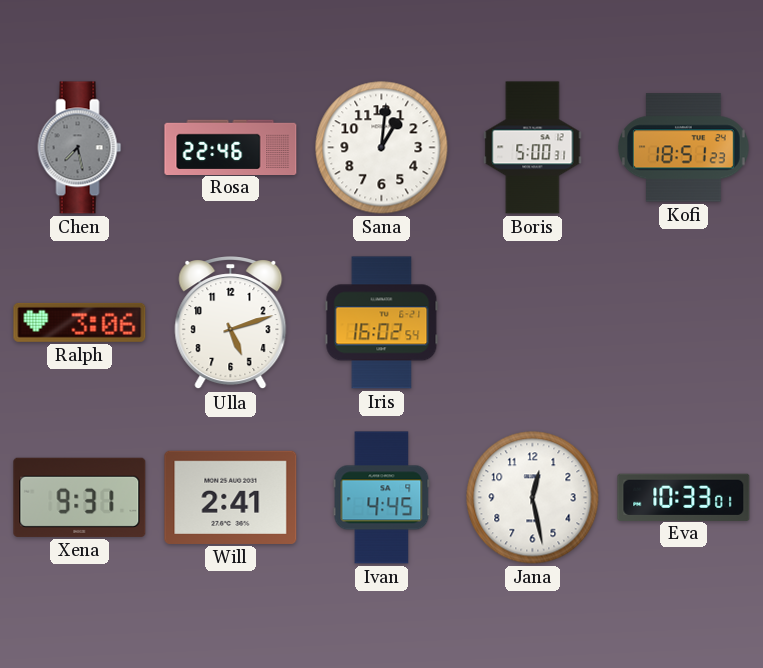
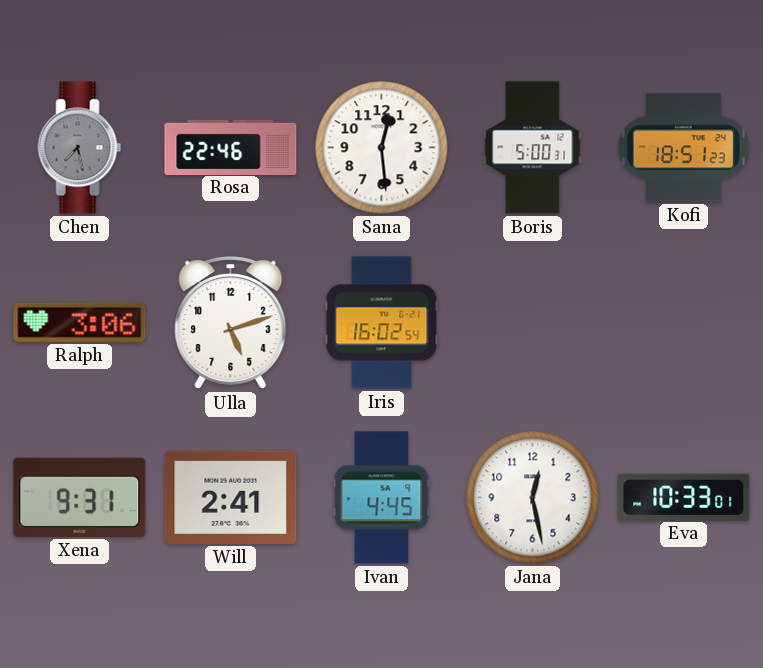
Sana: 1:01 -> 12:29
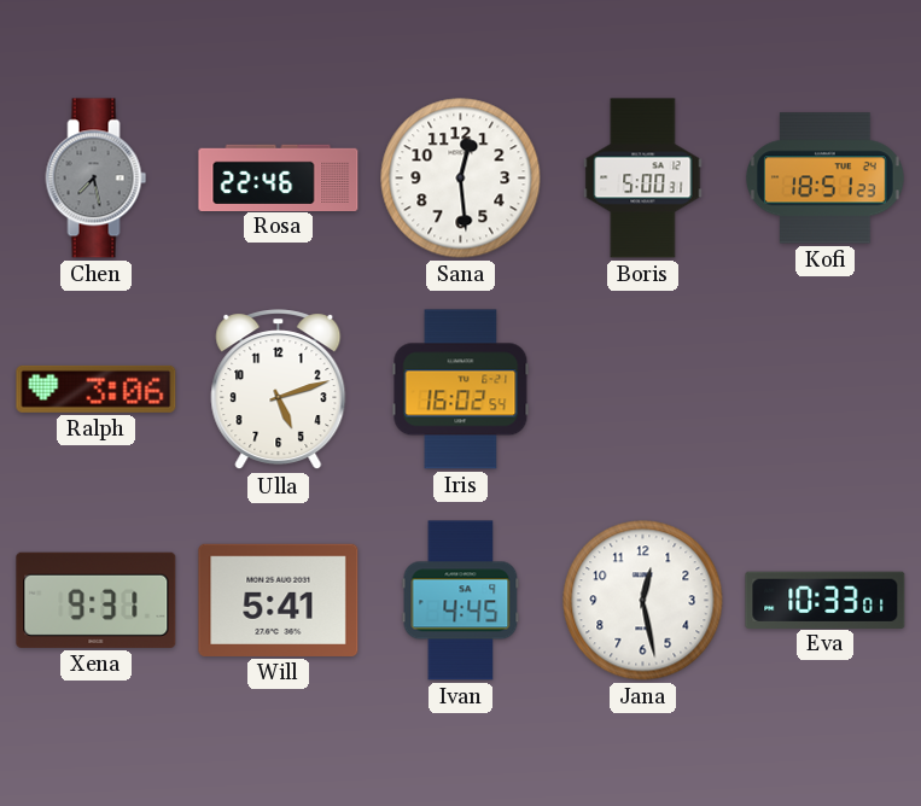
Will: 2:41 -> 5:41
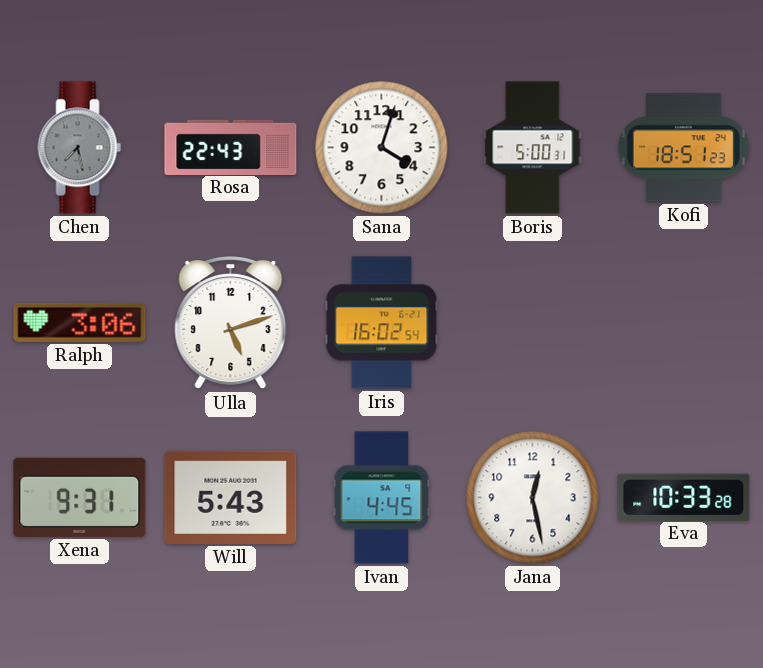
Rosa: 22:46 -> 22:43
Sana: 12:29 -> 4:03
Will: 5:41 -> 5:43
Eva: 10:33:01 -> 10:33:28
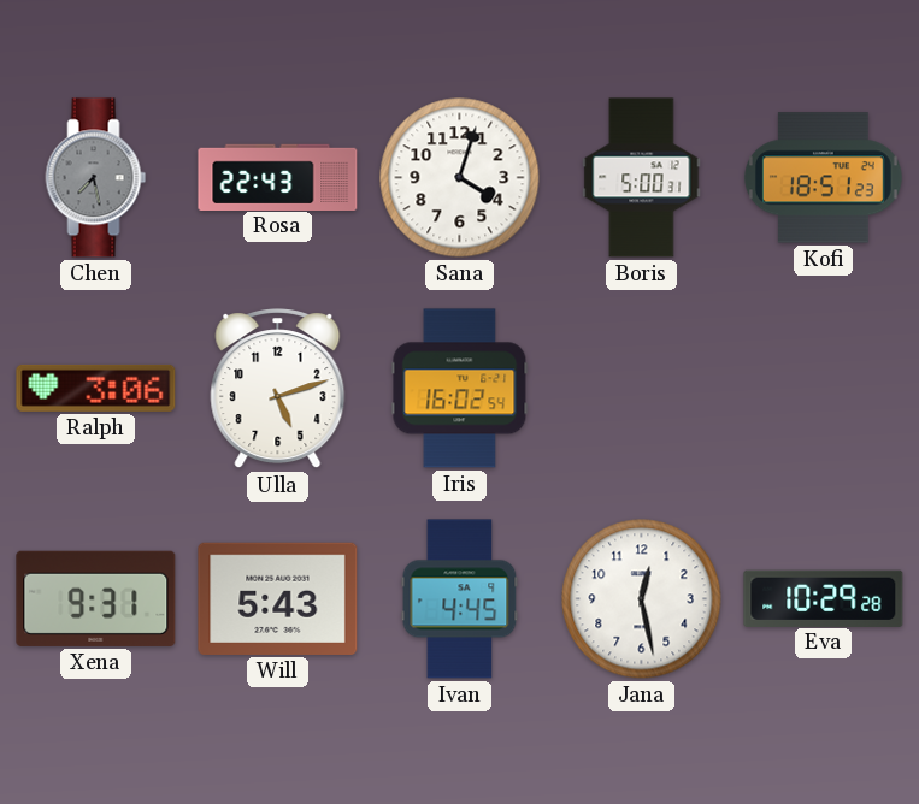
Eva: 10:33 -> 10:29
